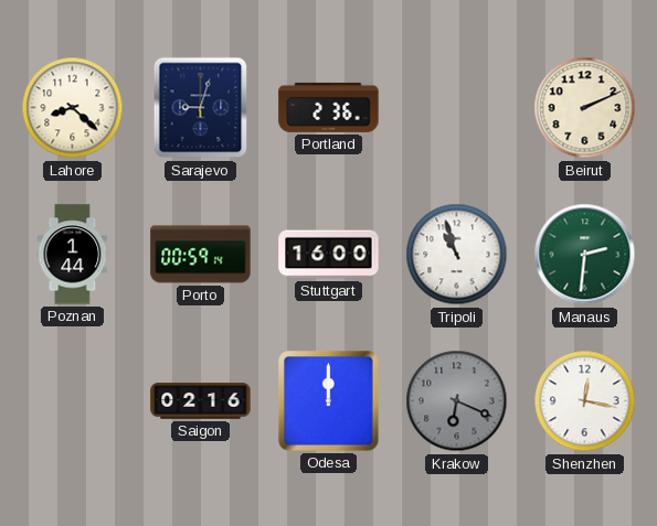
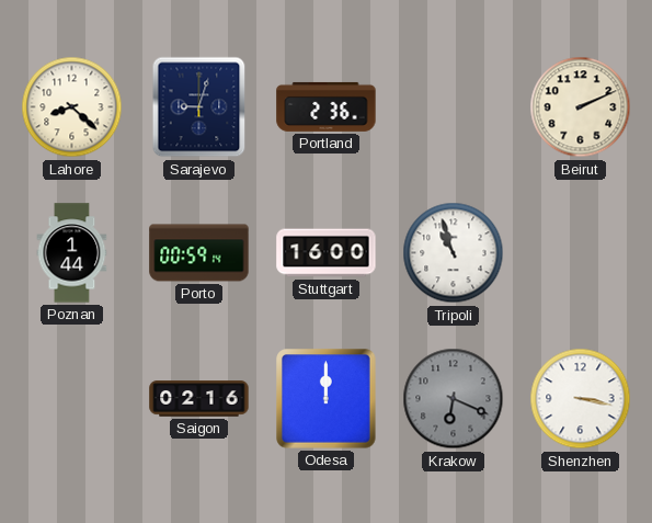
Manaus: 2:31 -> none
Shenzhen: 12:17 -> 3:17
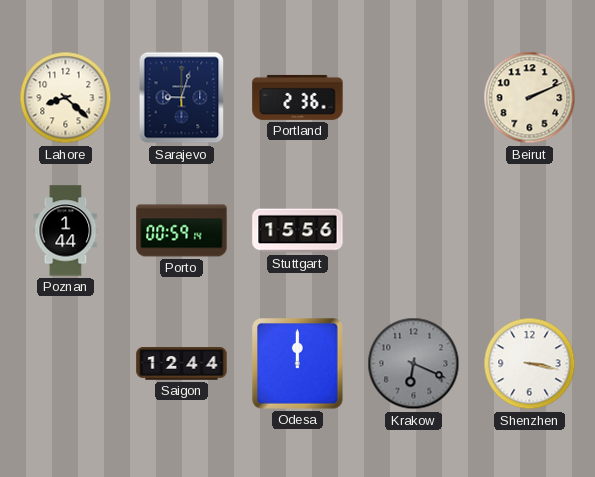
Stuttgart: 16:00 -> 15:56
Tripoli: 10:57 -> none
Saigon: 02:16 -> 12:44
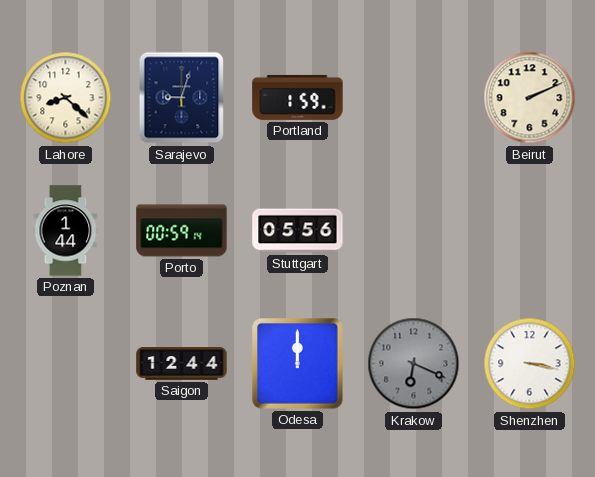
Portland: 2:36 -> 1:59
Stuttgart: 15:56 -> 05:56
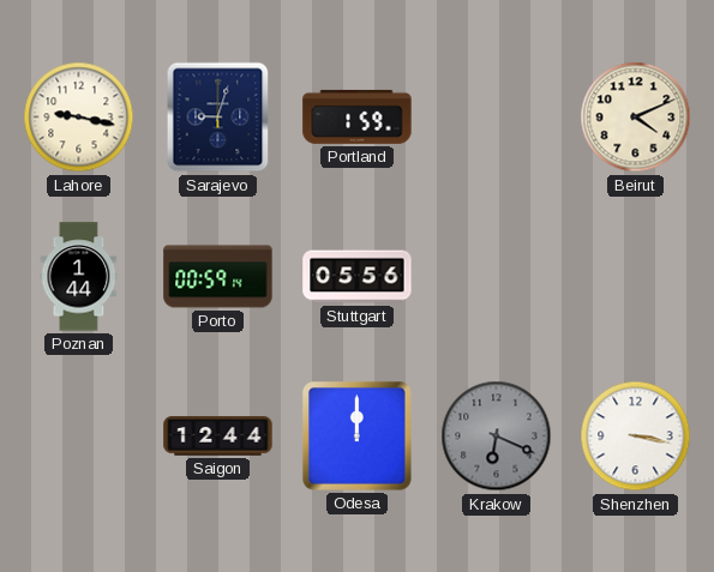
Lahore: 8:22 -> 9:17
Beirut: 2:11 -> 4:11
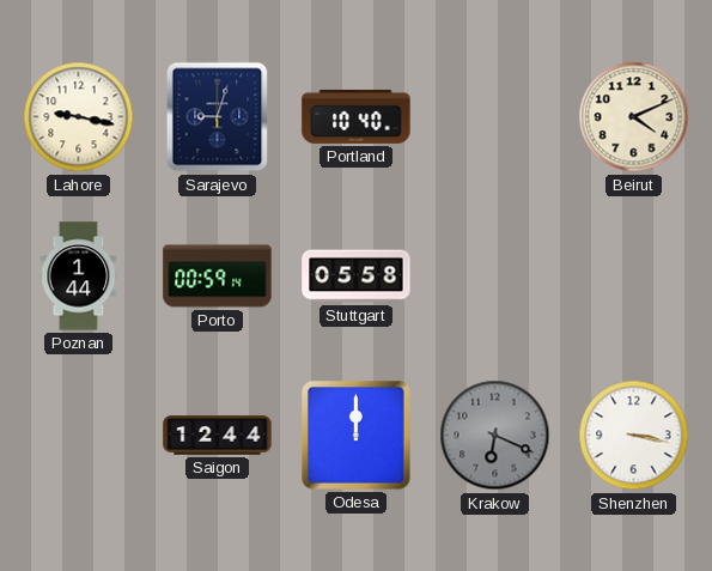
Portland: 1:59 -> 10:40
Stuttgart: 05:56 -> 05:58
